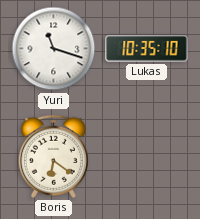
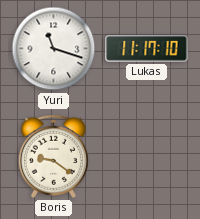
Lukas: 10:35 -> 11:17
Boris: 6:21 -> 9:21
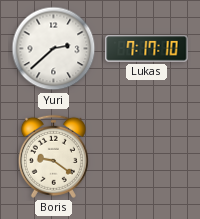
Yuri: 11:18 -> 2:38
Lukas: 11:17 -> 7:17
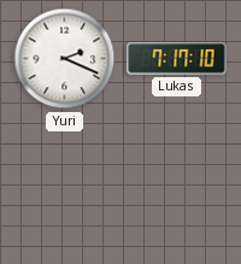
Yuri: 2:38 -> 2:19
Boris: 9:21 -> none
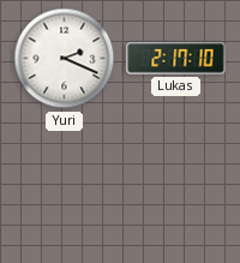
Lukas: 7:17 -> 2:17
